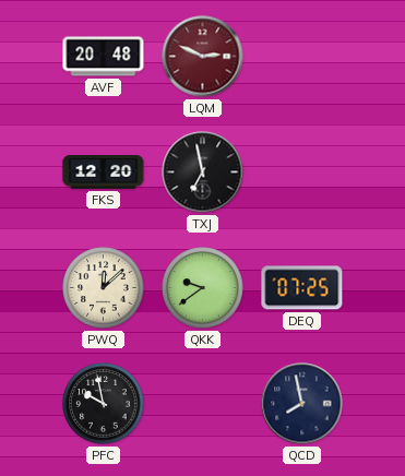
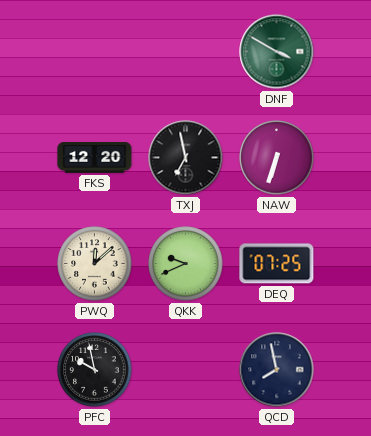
AVF: 20:48 -> none
LQM: 2:49 -> none
DNF: none -> 3:50
NAW: none -> 6:33
QKK: 9:39 -> 9:41
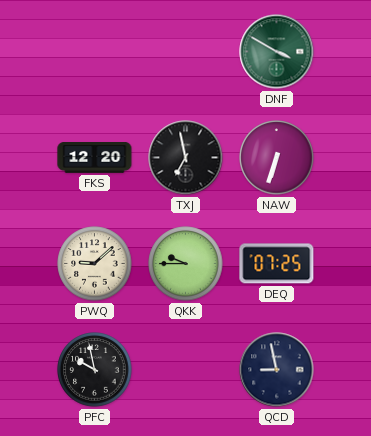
PWQ: 12:08 -> 9:08
QKK: 9:41 -> 9:45
QCD: 7:58 -> 8:58
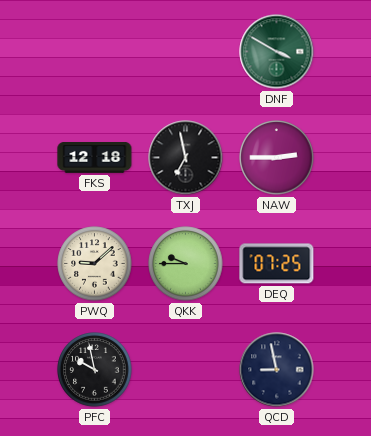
FKS: 12:20 -> 12:18
NAW: 6:33 -> 2:45
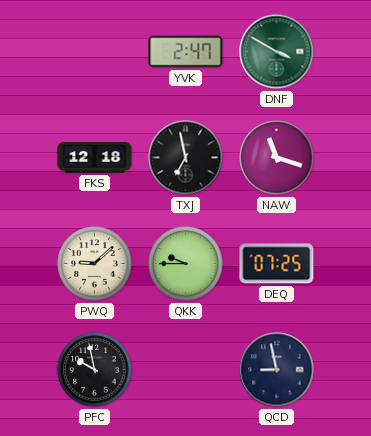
YVK: none -> 2:47
NAW: 2:45 -> 11:18
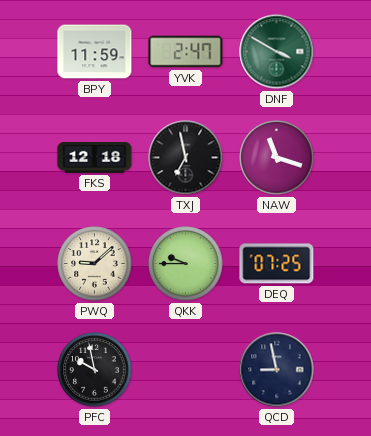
BPY: none -> 11:59
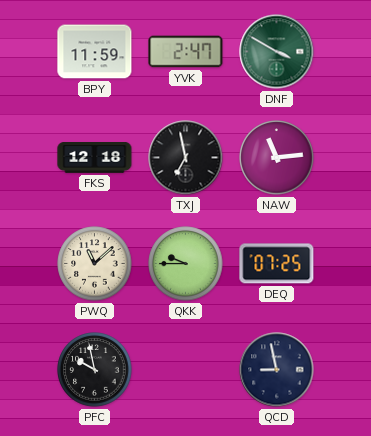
NAW: 11:18 -> 11:14
PWQ: 9:08 -> 11:08
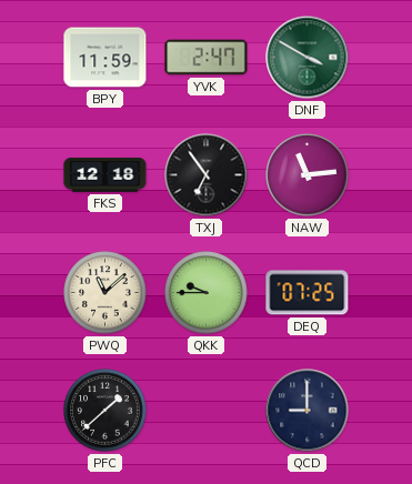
TXJ: 6:58 -> 6:54
PFC: 9:58 -> 1:38
QCD: 8:58 -> 9:00
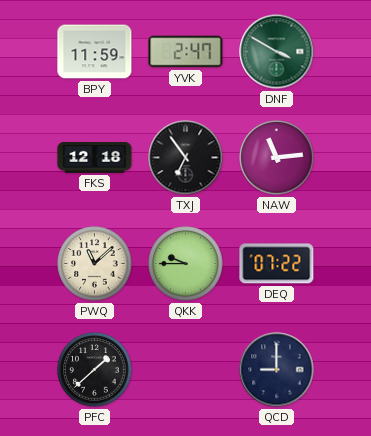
DEQ: 07:25 -> 07:22
